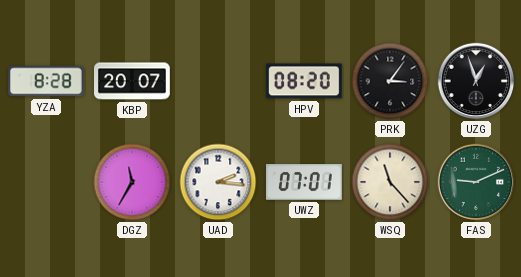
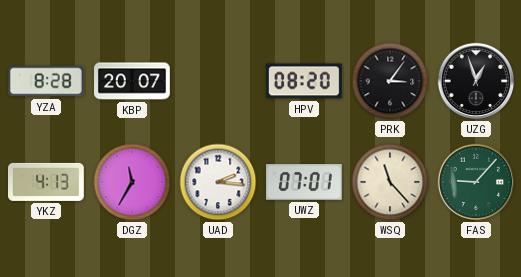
YKZ: none -> 4:13
FAS: 9:11 -> 9:07
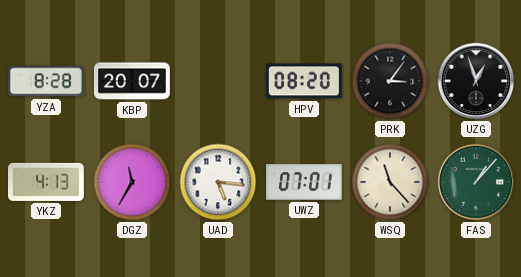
UAD: 2:16 -> 5:16
FAS: 9:07 -> 1:07
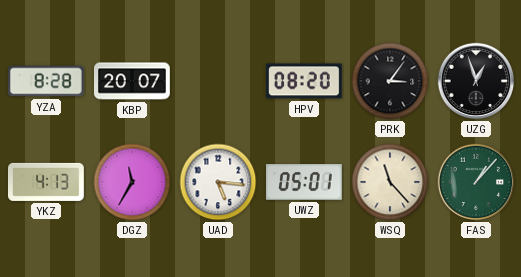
UWZ: 07:01 -> 05:01
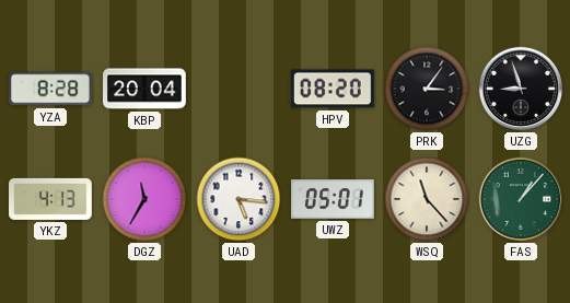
KBP: 20:07 -> 20:04
UZG: 12:57 -> 8:57
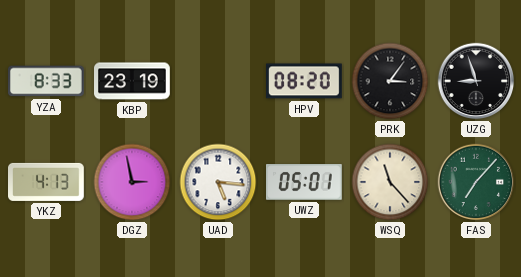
YZA: 8:28 -> 8:33
KBP: 20:04 -> 23:19
DGZ: 11:35 -> 2:58
FAS: 1:07 -> 7:07
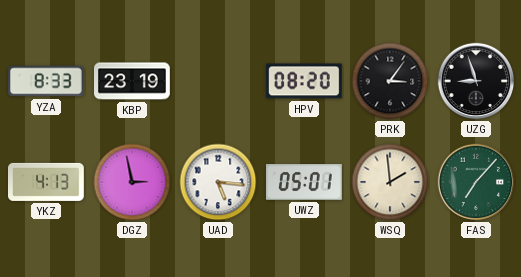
WSQ: 11:23 -> 1:59
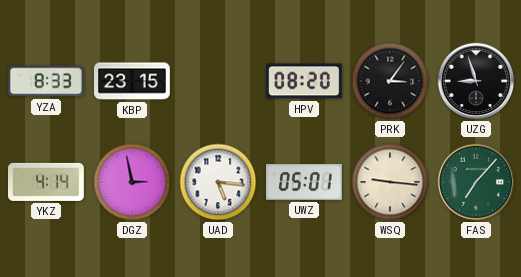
KBP: 23:19 -> 23:15
YKZ: 4:13 -> 4:14
WSQ: 1:59 -> 9:16
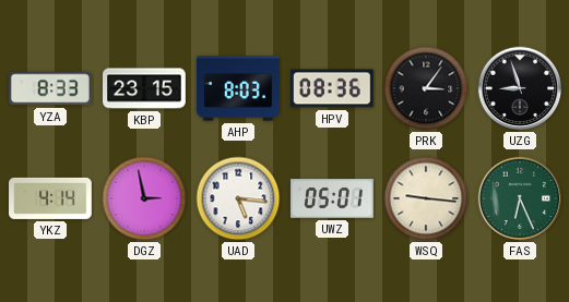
AHP: none -> 8:03
HPV: 08:20 -> 08:36
FAS: 7:07 -> 6:26
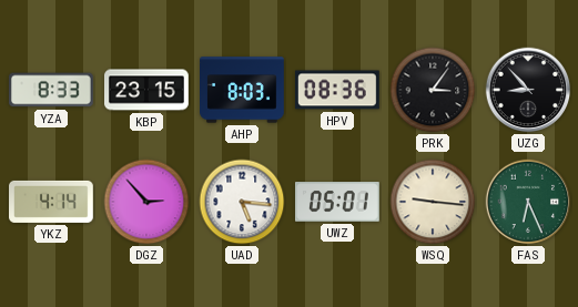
UZG: 8:57 -> 8:53
DGZ: 2:58 -> 2:53
